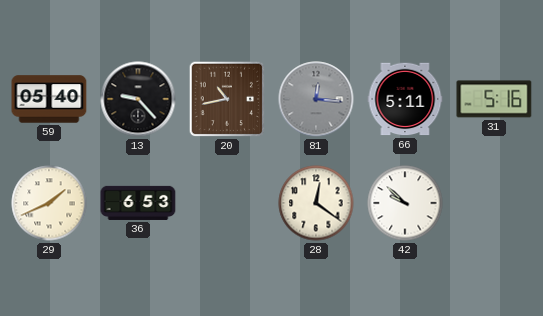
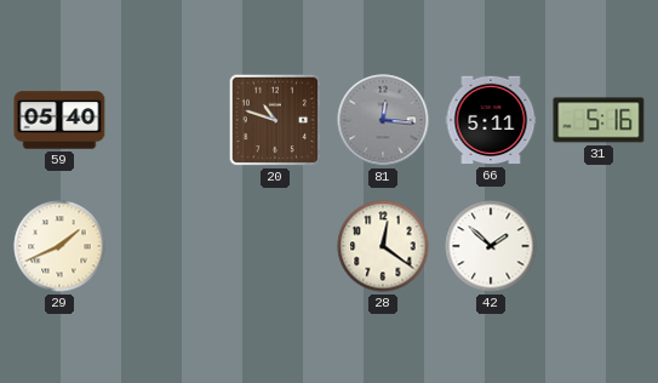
13: 9:23 -> none
20: 10:43 -> 10:48
36: 6:53 -> none
42: 9:52 -> 1:52
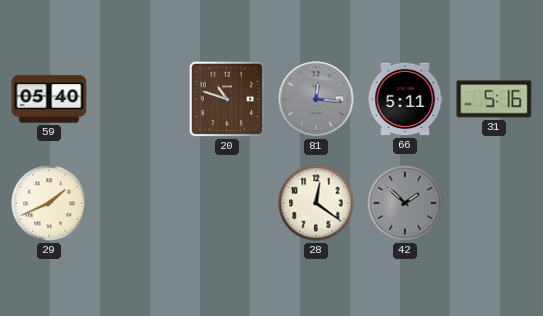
42 dial: white -> grey
